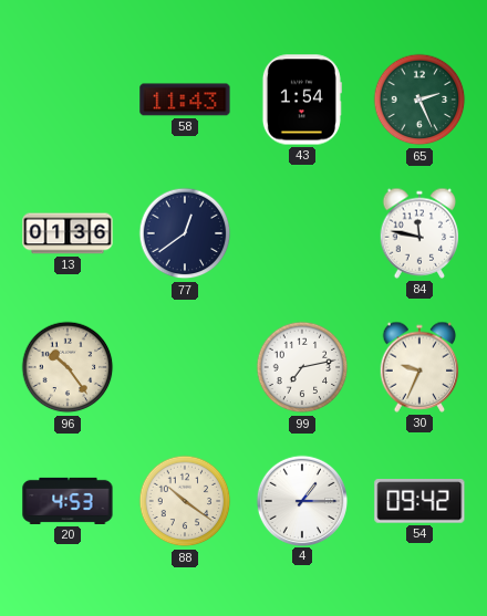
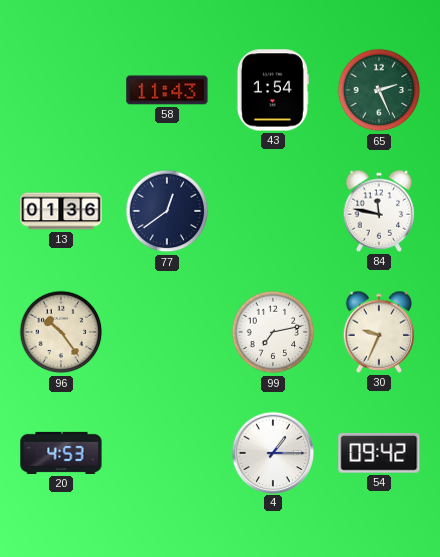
88: 10:21 -> none
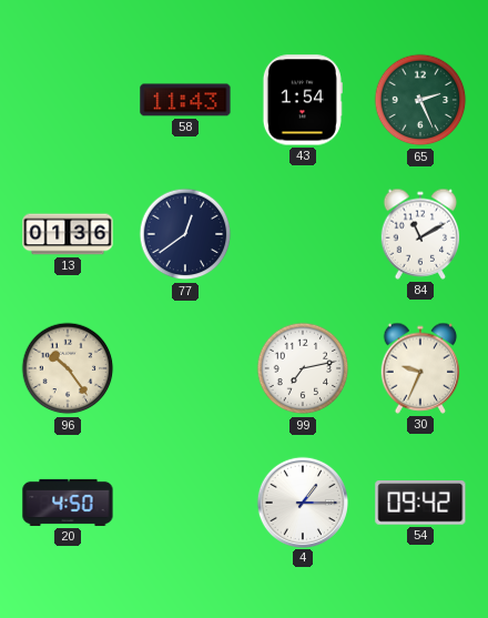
84: 11:47 -> 11:10
20: 4:53 -> 4:50
